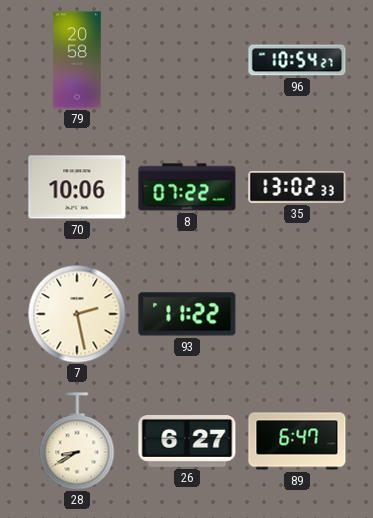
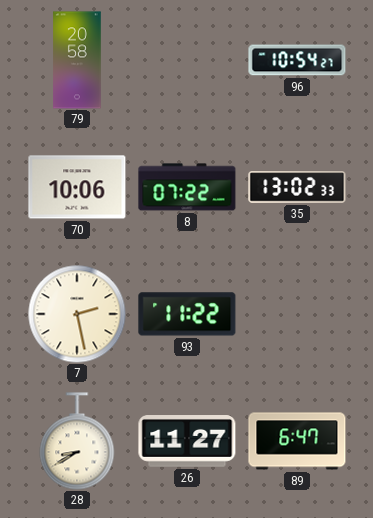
26: 6:27 -> 11:27
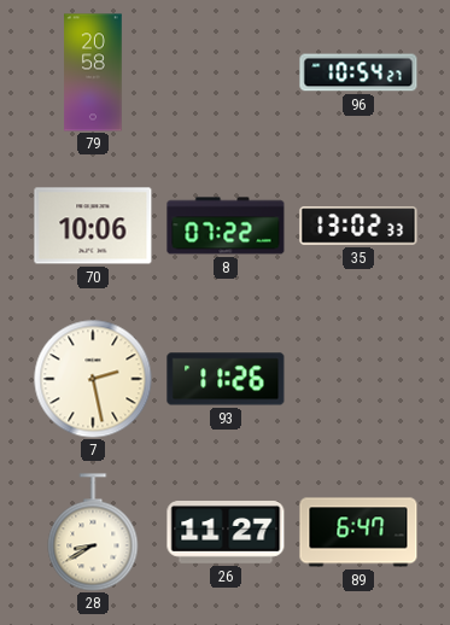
93: 11:22 -> 11:26
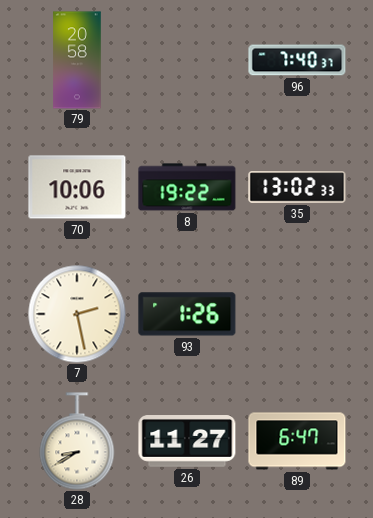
96: 10:54 -> 7:40
8: 07:22 -> 19:22
93: 11:26 -> 1:26
